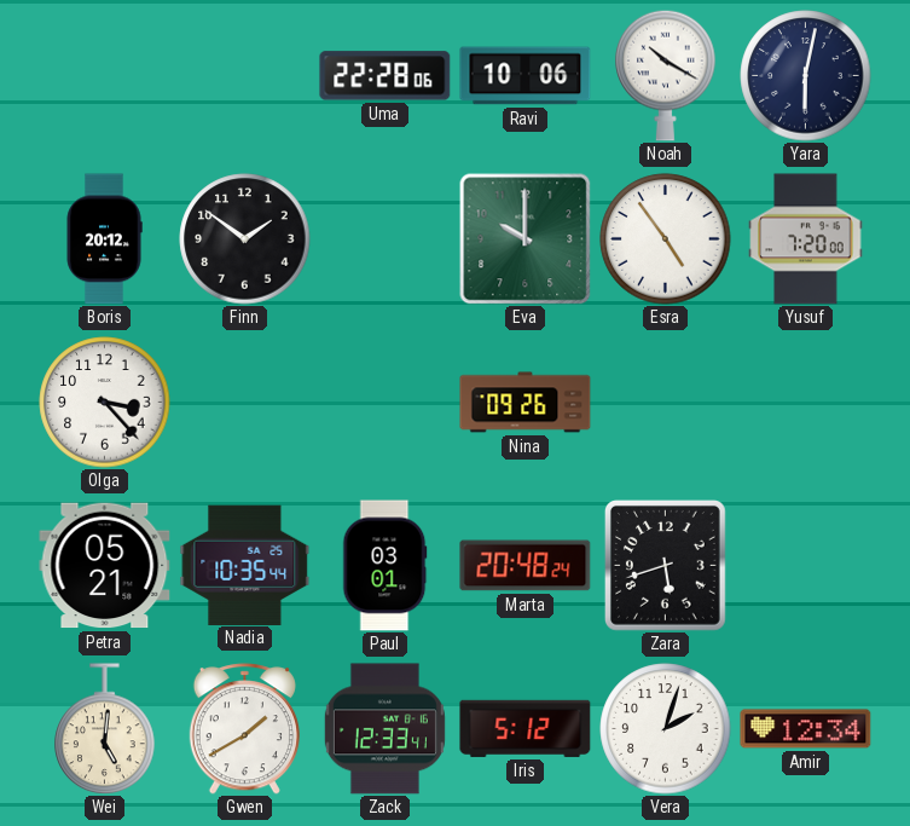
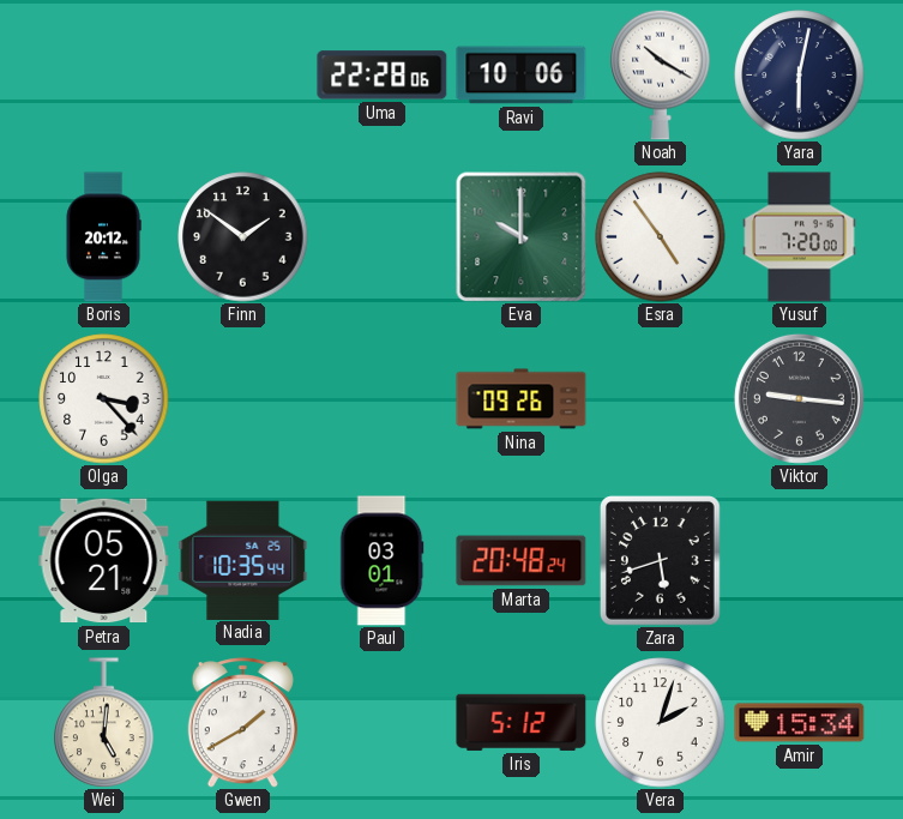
Viktor: none -> 9:16
Zack: 12:33 -> none
Amir: 12:34 -> 15:34
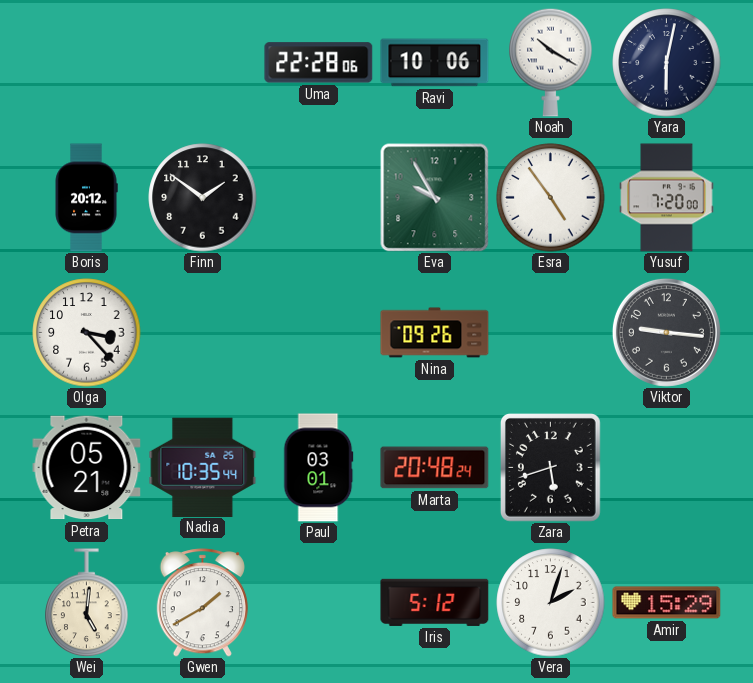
Eva: 10:00 -> 9:55
Amir: 15:34 -> 15:29
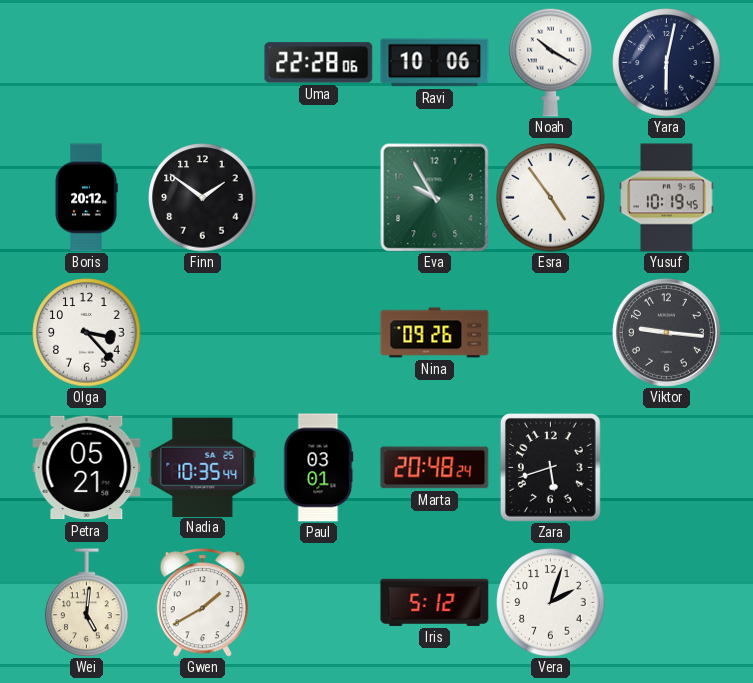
Yusuf: 7:20 -> 10:19
Amir: 15:29 -> none
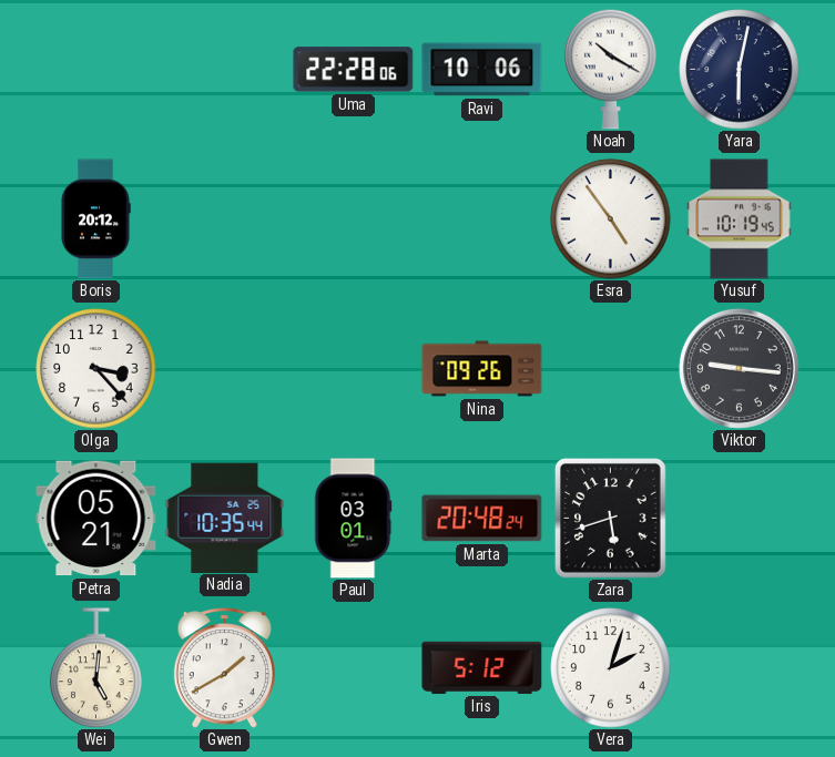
Finn: 1:51 -> none
Eva: 9:55 -> none
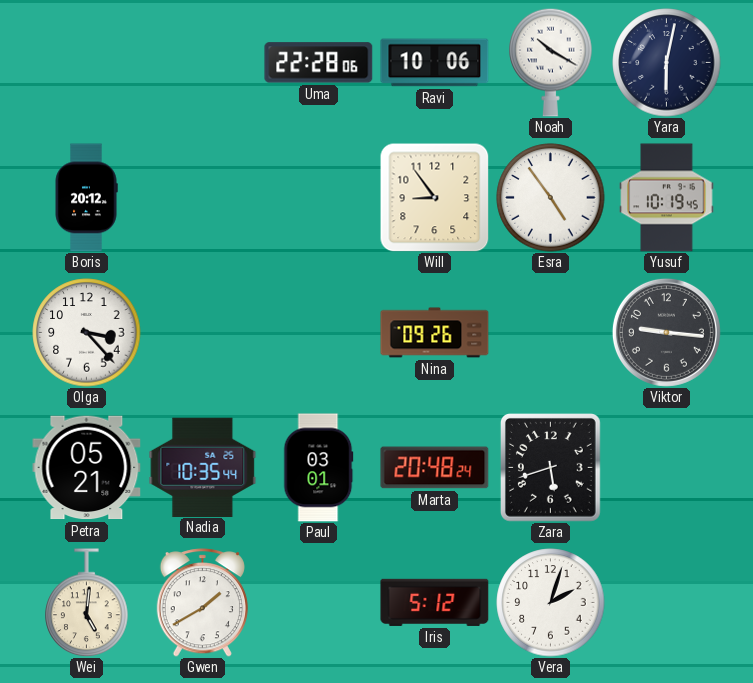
Will: none -> 8:54
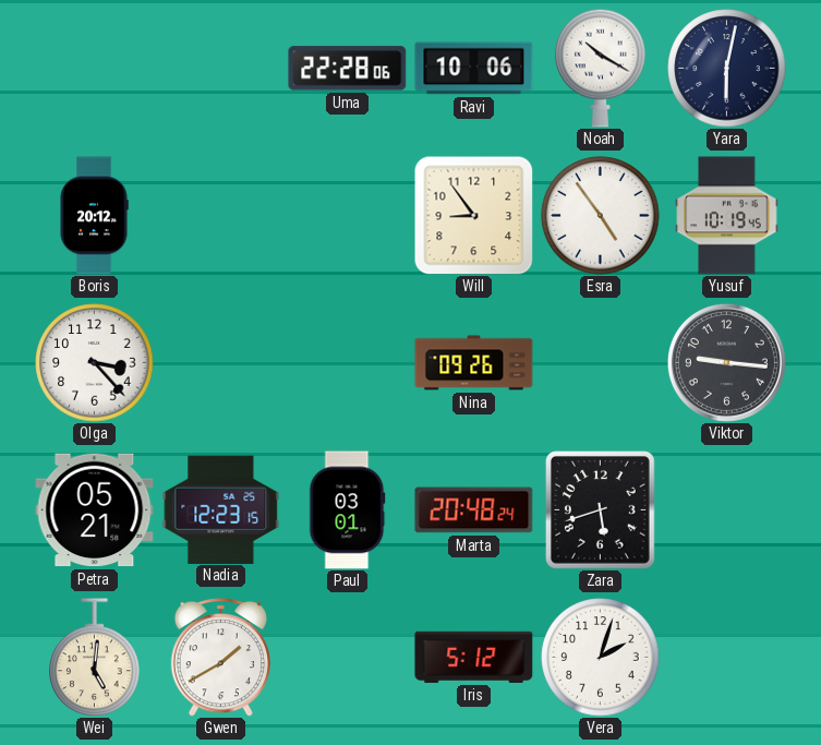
Nadia: 10:35 -> 12:23
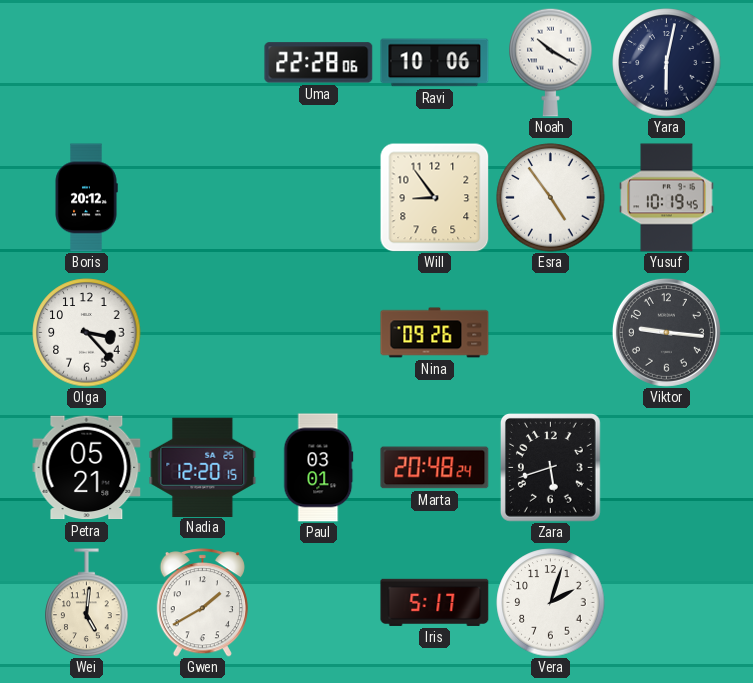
Nadia: 12:23 -> 12:20
Iris: 5:12 -> 5:17
